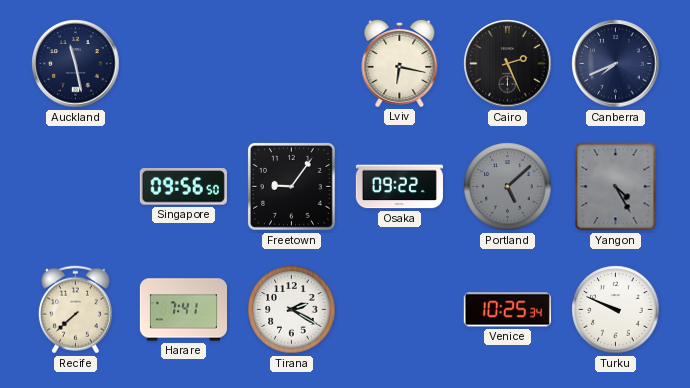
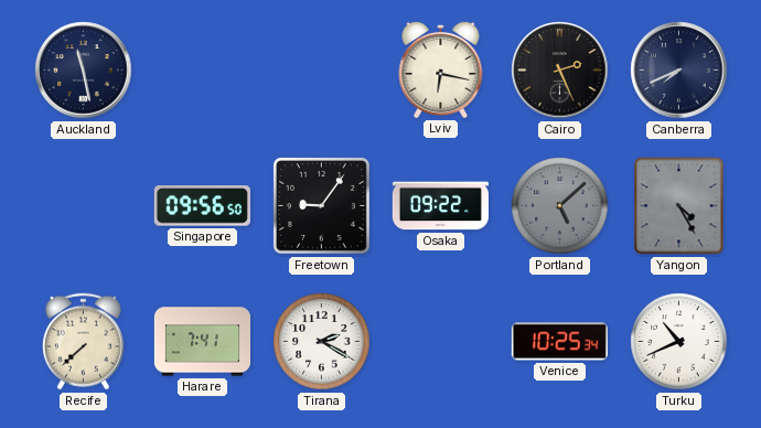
Turku: 9:49 -> 10:41
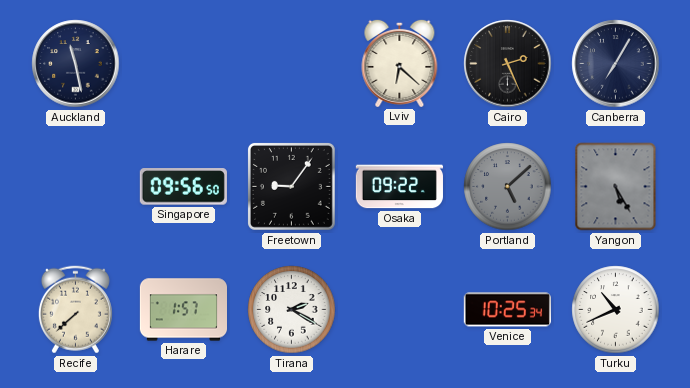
Lviv: 6:17 -> 6:22
Canberra: 7:41 -> 7:05
Yangon: 4:25 -> 5:25
Harare: 7:41 -> 1:57
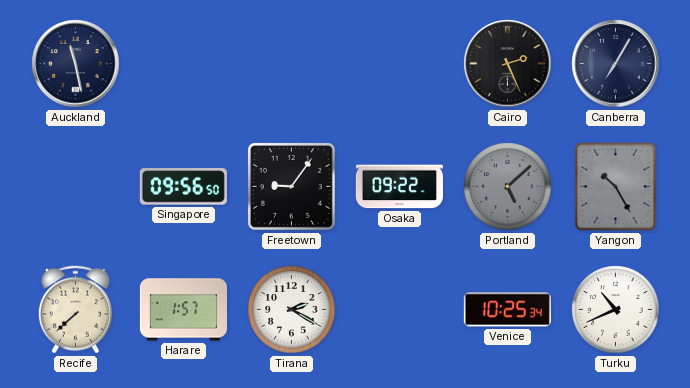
Lviv: 6:22 -> none
Yangon: 5:25 -> 10:25
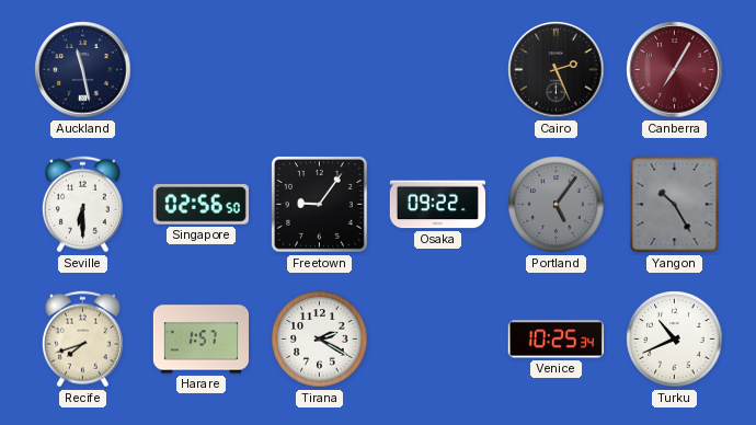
Canberra dial: navy -> burgundy
Seville: none -> 6:30
Singapore: 09:56 -> 02:56
Portland: 5:08 -> 5:06
Recife: 7:38 -> 7:42
